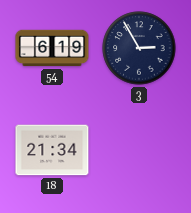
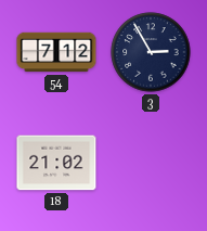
54: 6:19 -> 7:12
18: 21:34 -> 21:02
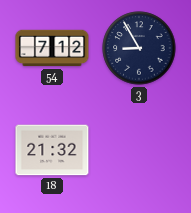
3: 2:55 -> 8:55
18: 21:02 -> 21:32
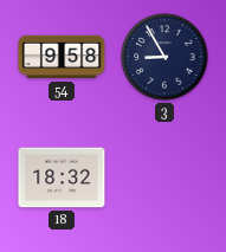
54: 7:12 -> 9:58
18: 21:32 -> 18:32
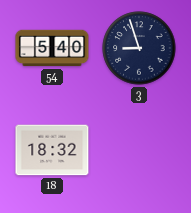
54: 9:58 -> 5:40
3: 8:55 -> 8:57
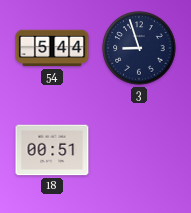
54: 5:40 -> 5:44
18: 18:32 -> 00:51
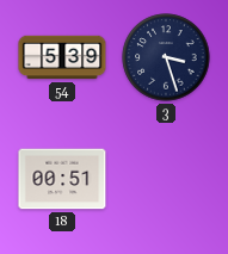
54: 5:44 -> 5:39
3: 8:57 -> 3:27
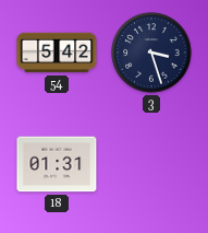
54: 5:39 -> 5:42
18: 00:51 -> 01:31
